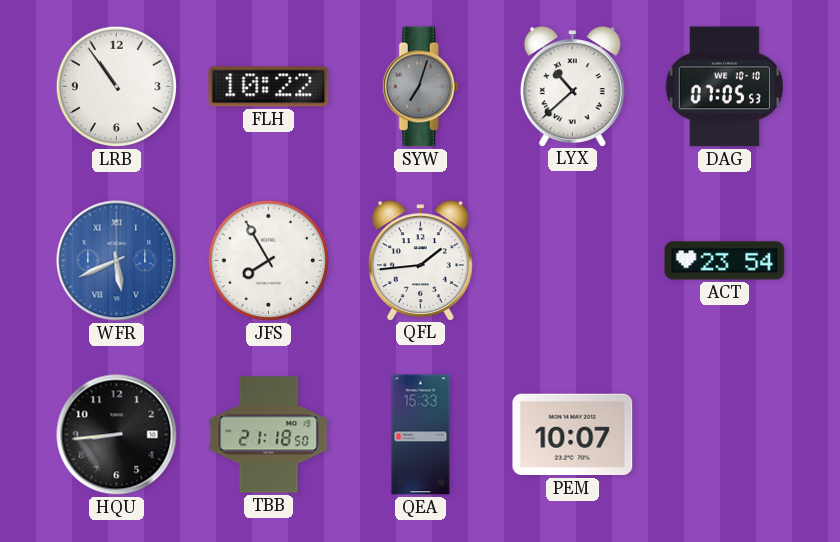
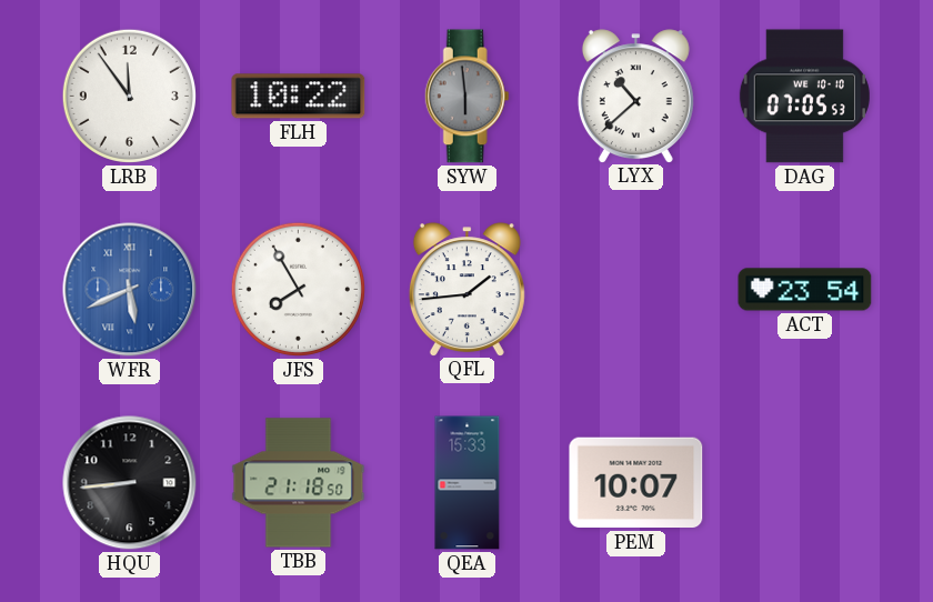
LRB: 10:54 -> 11:54
SYW: 7:03 -> 5:59
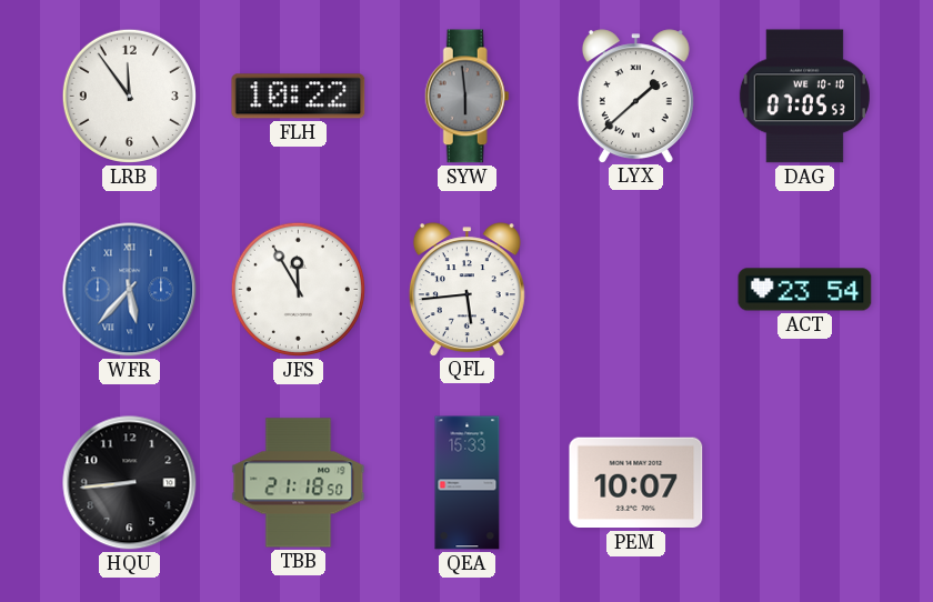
LYX: 10:38 -> 1:38
WFR: 5:41 -> 5:37
JFS: 7:55 -> 11:55
QFL: 1:44 -> 5:44
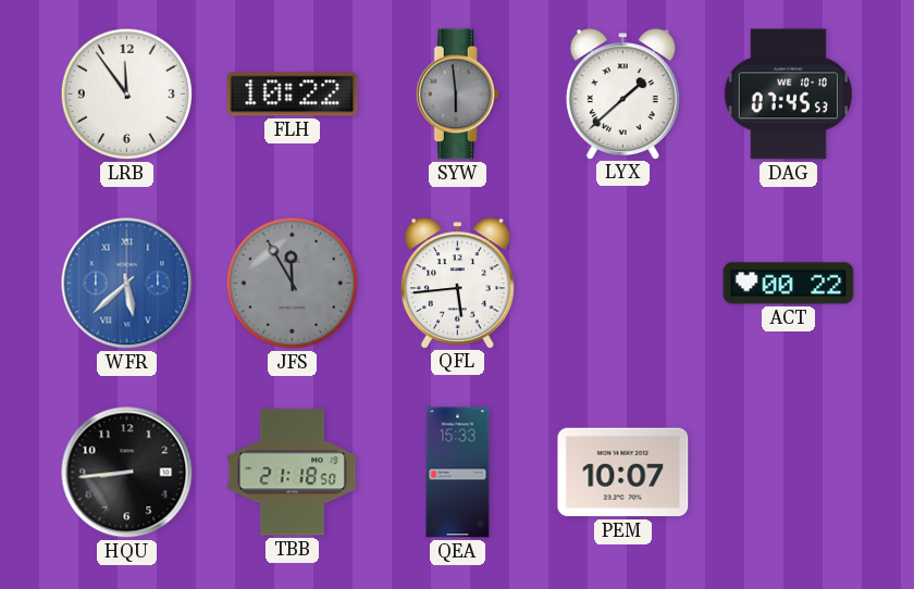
DAG: 07:05 -> 07:45
WFR: 5:37 -> 5:38
JFS dial: white -> grey
ACT: 23:54 -> 00:22
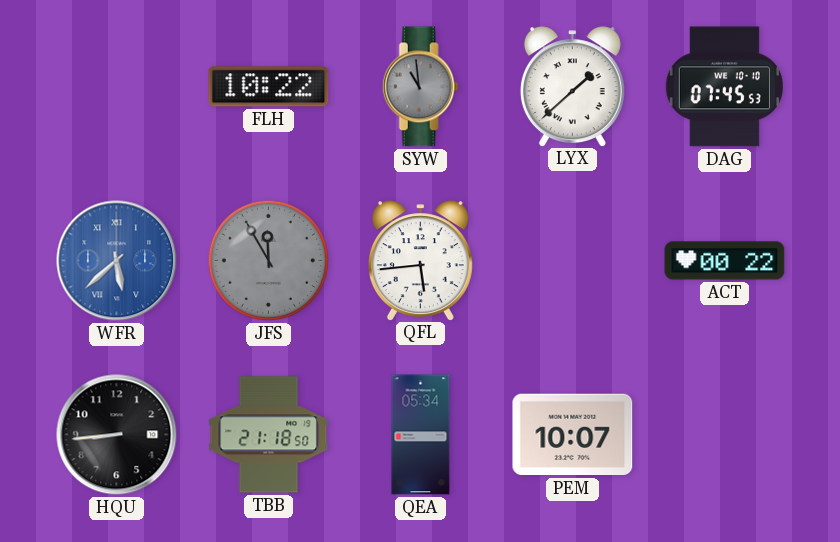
LRB: 11:54 -> none
SYW: 5:59 -> 10:59
QEA: 15:33 -> 05:34
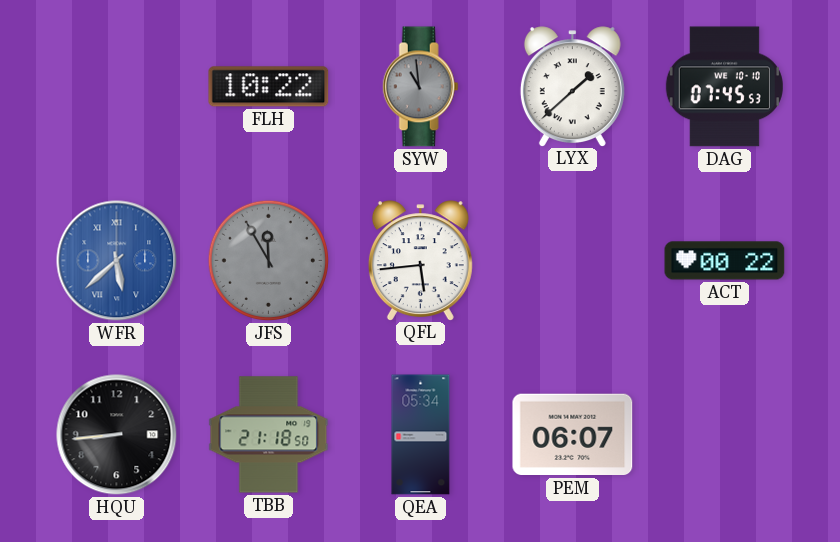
PEM: 10:07 -> 06:07
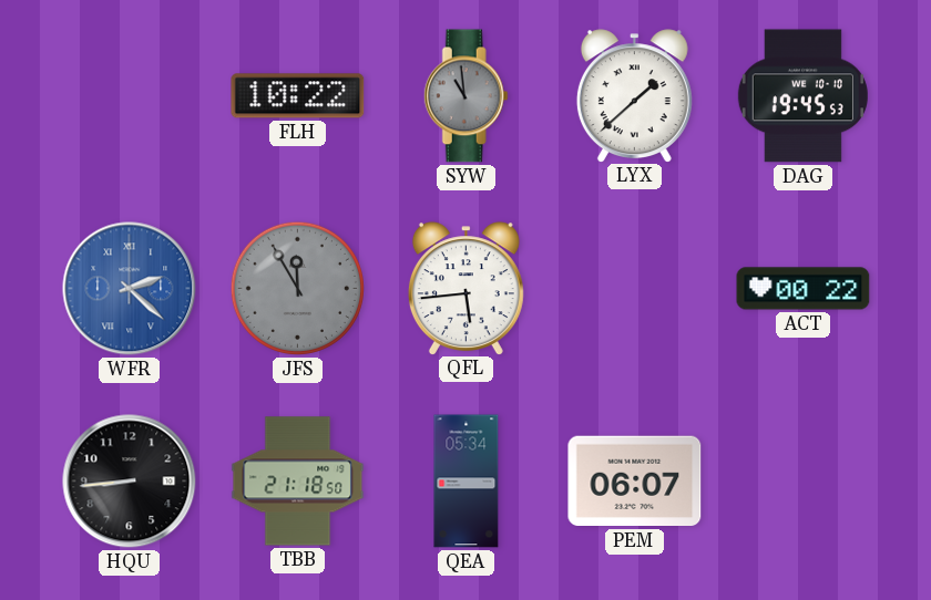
DAG: 07:45 -> 19:45
WFR: 5:38 -> 2:22
